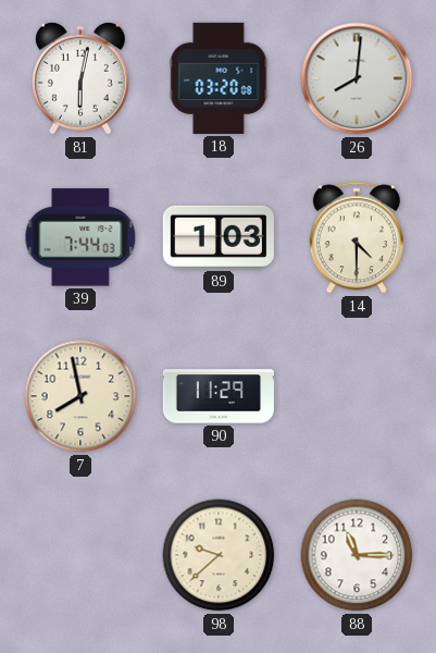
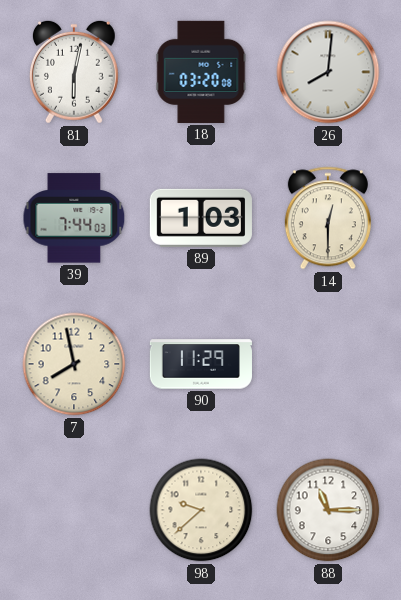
14: 4:30 -> 12:30
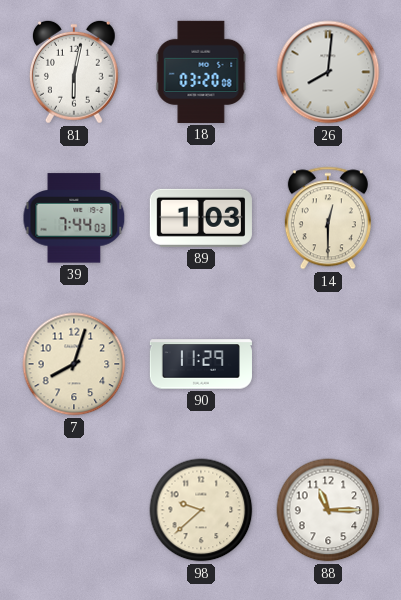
7: 7:58 -> 8:03
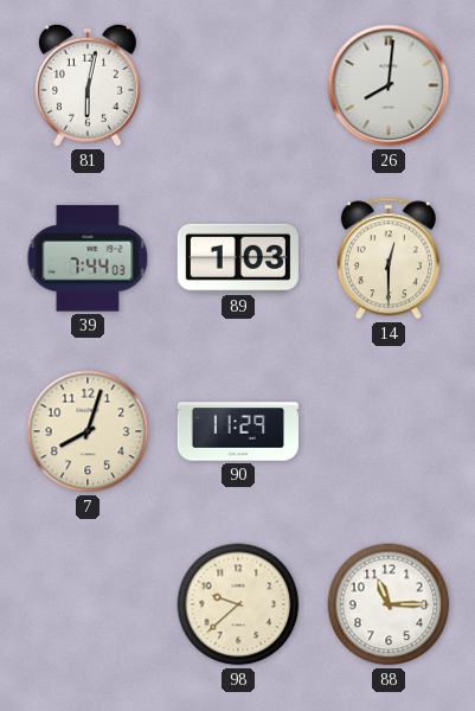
18: 03:20 -> none
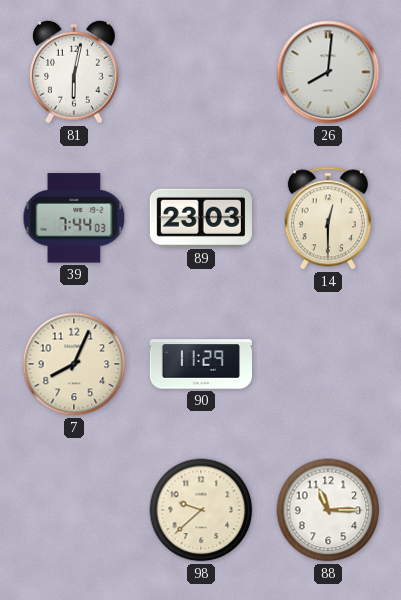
89: 1:03 -> 23:03
7: 8:03 -> 8:04
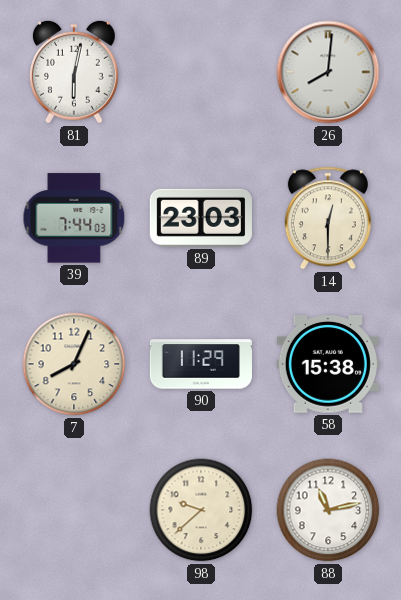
58: none -> 15:38
88: 11:15 -> 11:13
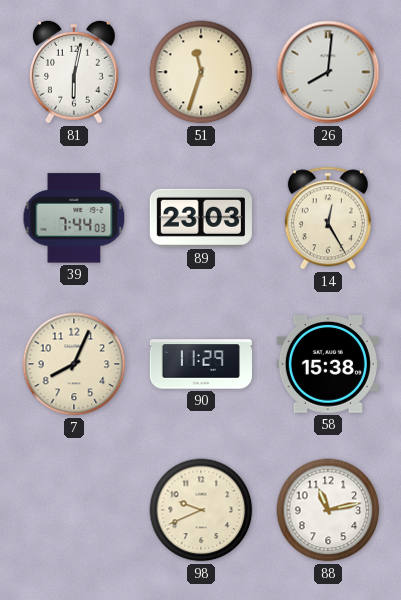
51: none -> 11:33
14: 12:30 -> 12:25
98: 9:38 -> 9:41
